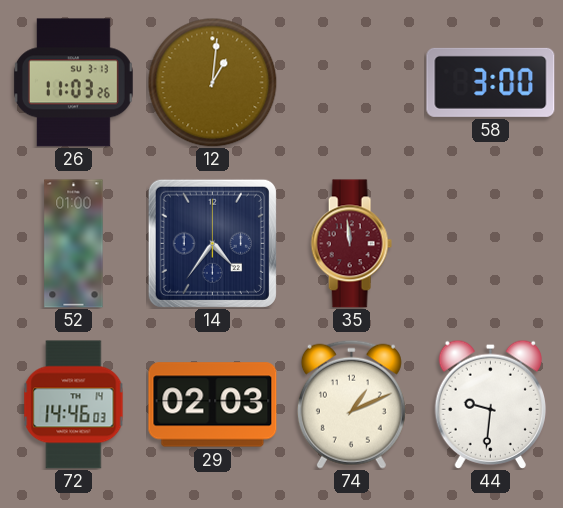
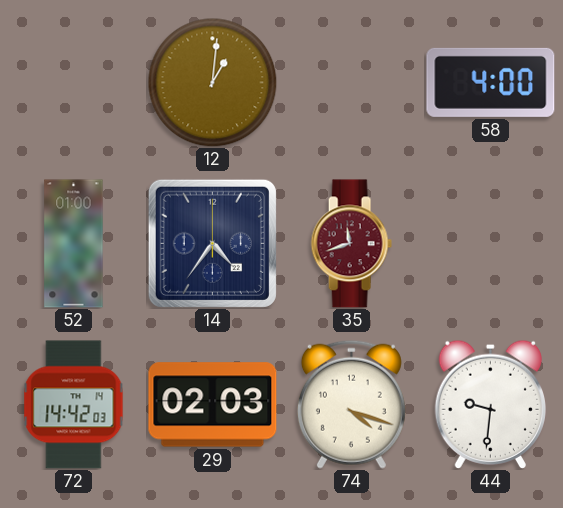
26: 11:03 -> none
58: 3:00 -> 4:00
35: 11:59 -> 11:42
72: 14:46 -> 14:42
74: 1:11 -> 4:18
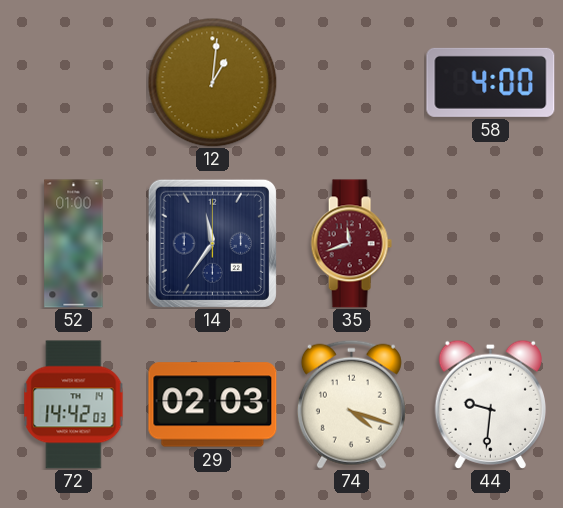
14: 4:36 -> 11:36
